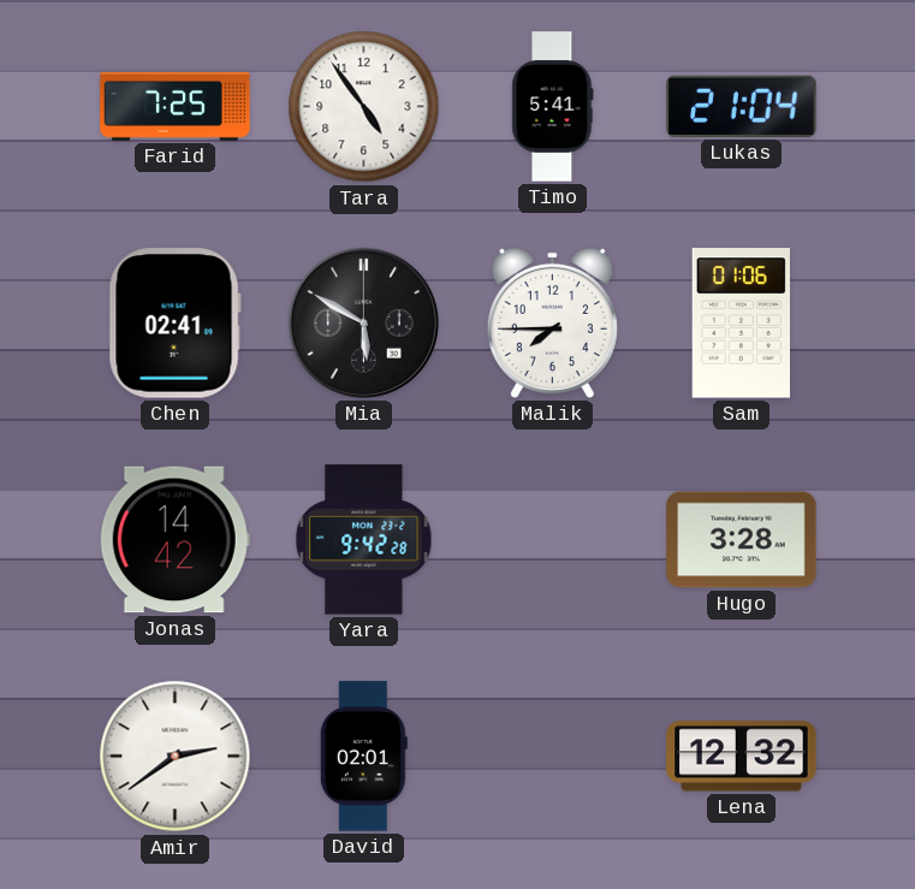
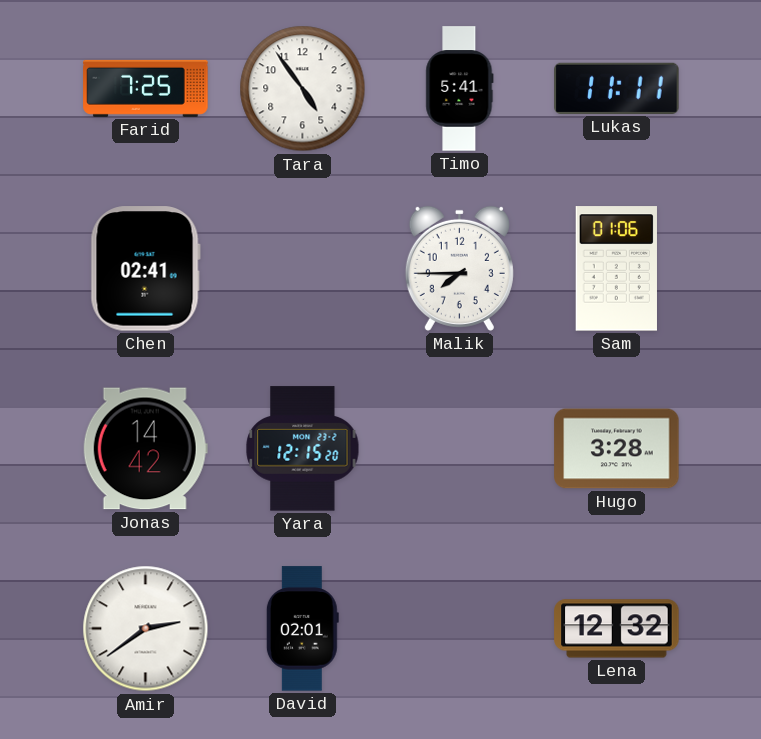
Lukas: 21:04 -> 11:11
Mia: 5:50 -> none
Yara: 9:42 -> 12:15
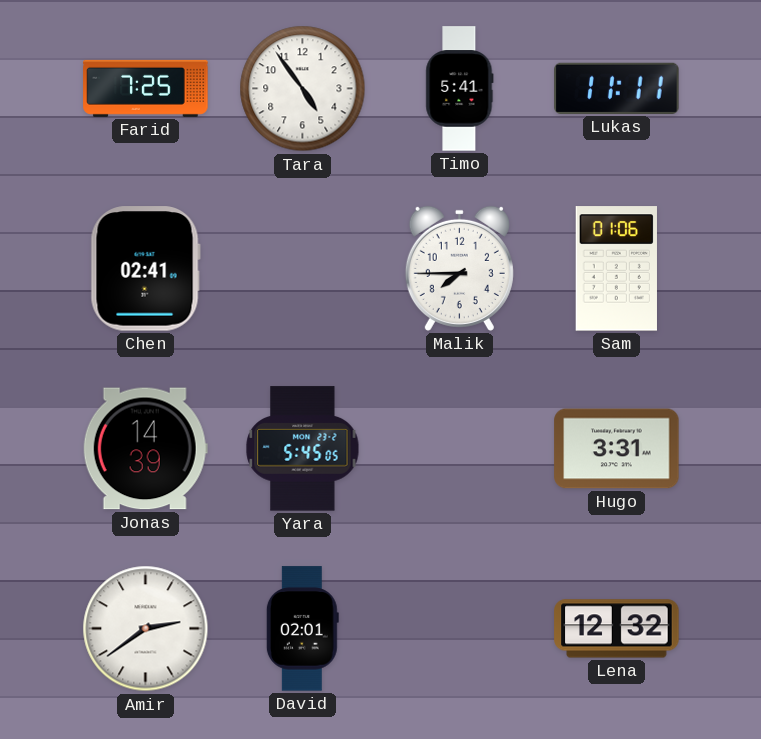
Jonas: 14:42 -> 14:39
Yara: 12:15 -> 5:45
Hugo: 3:28 -> 3:31
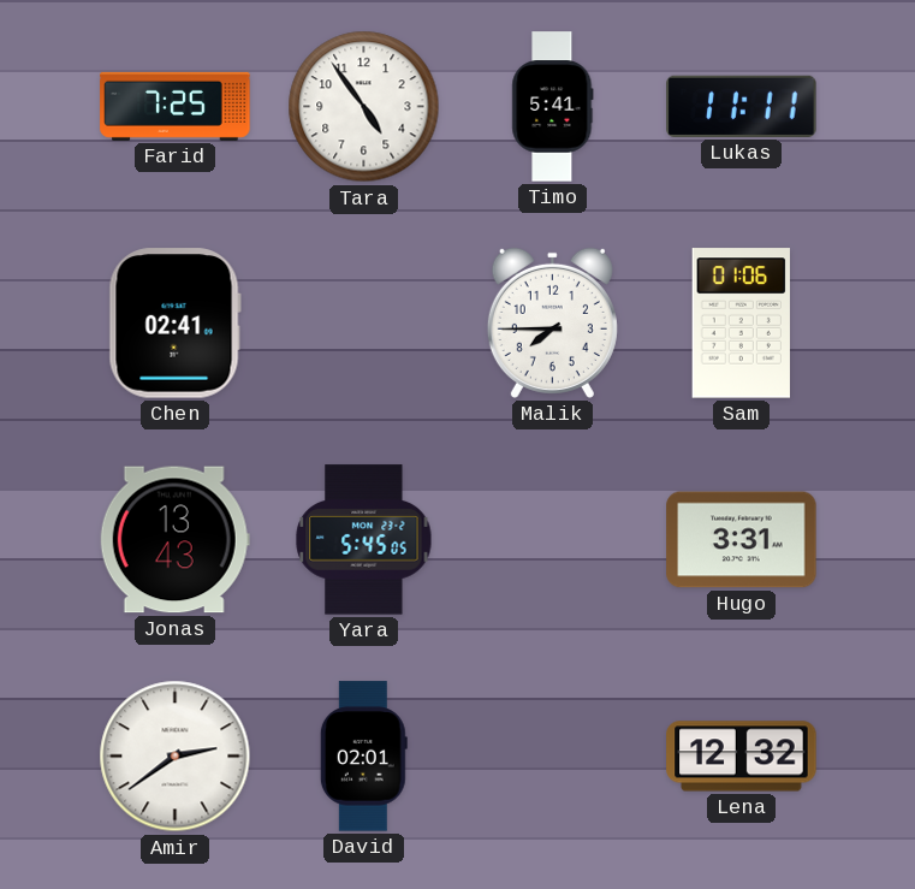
Jonas: 14:39 -> 13:43
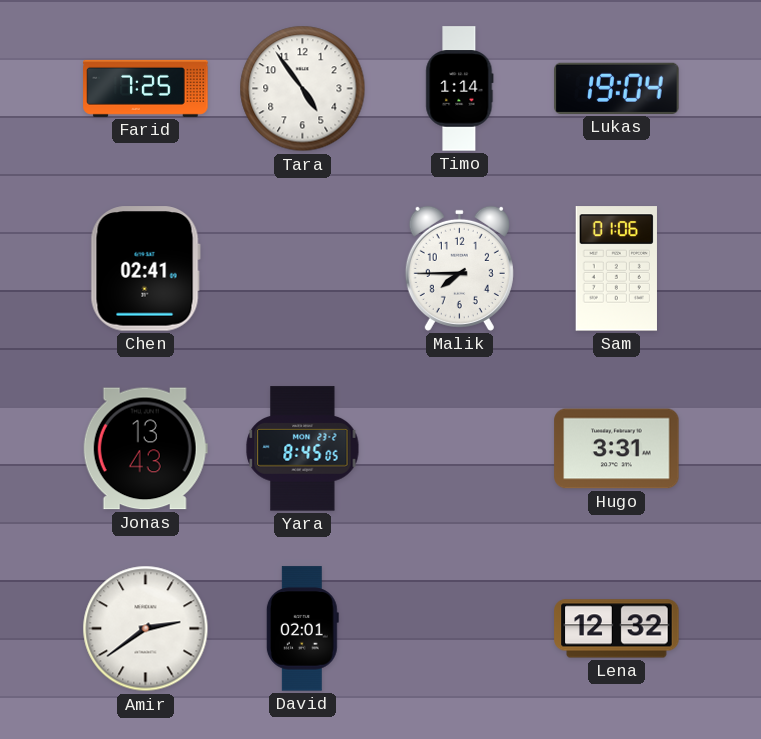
Timo: 5:41 -> 1:14
Lukas: 11:11 -> 19:04
Yara: 5:45 -> 8:45
